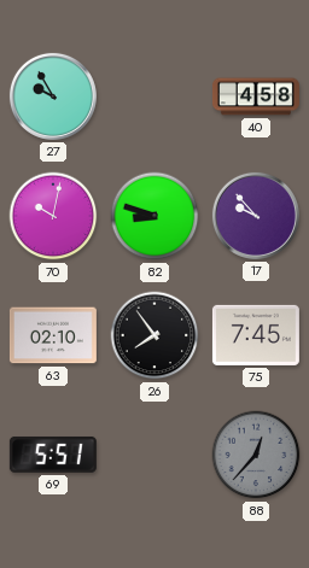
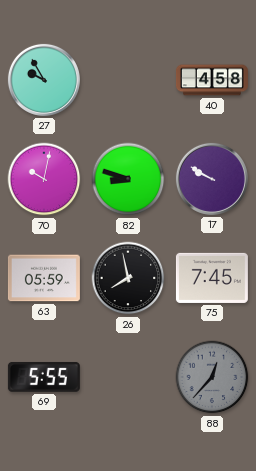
17: 9:53 -> 9:50
63: 02:10 -> 05:59
26: 7:54 -> 7:58
69: 5:51 -> 5:55
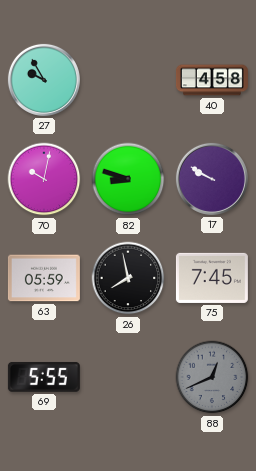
88: 12:37 -> 12:41
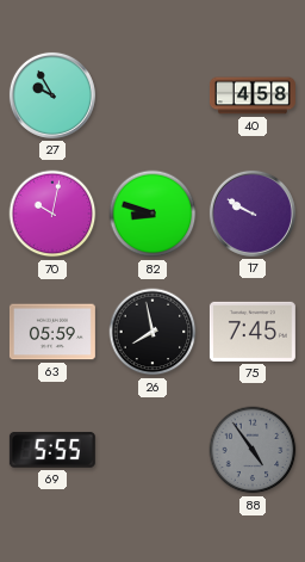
88: 12:41 -> 4:54
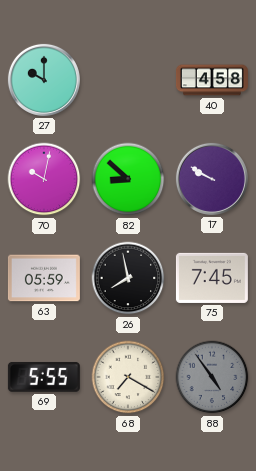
27: 9:55 -> 10:00
82: 8:48 -> 8:52
68: none -> 7:20
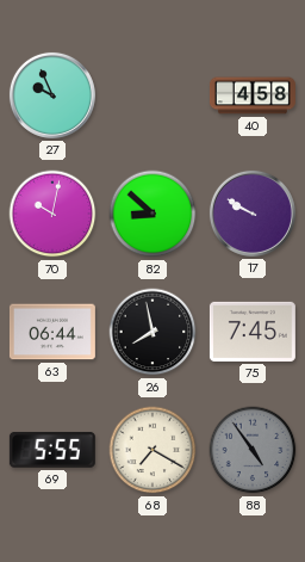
27: 10:00 -> 9:56
63: 05:59 -> 06:44
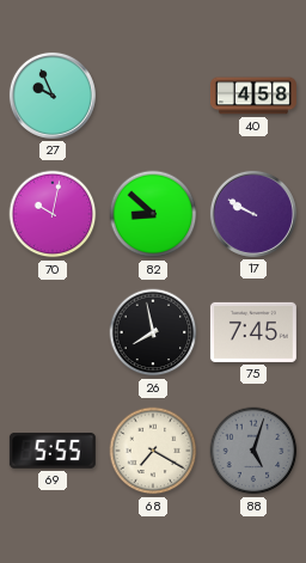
63: 06:44 -> none
88: 4:54 -> 5:03
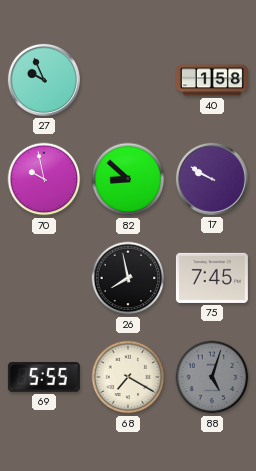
40: 4:58 -> 1:58
70: 10:02 -> 9:58
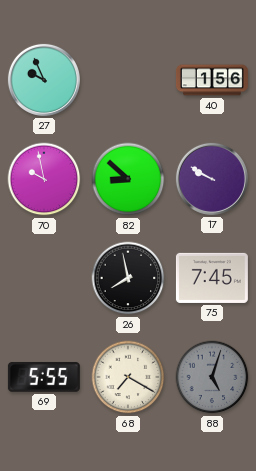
40: 1:58 -> 1:56
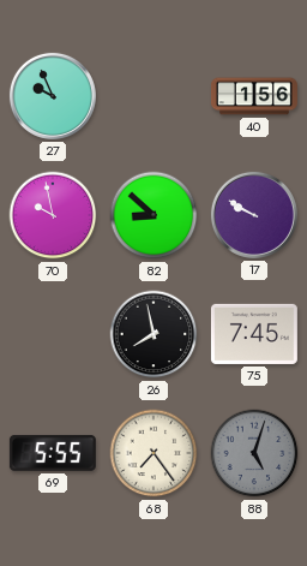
68: 7:20 -> 7:24
